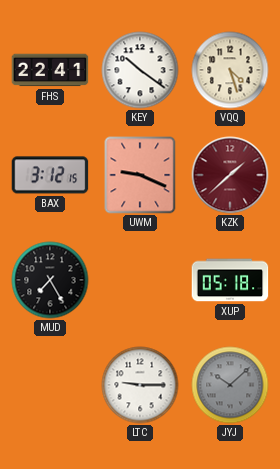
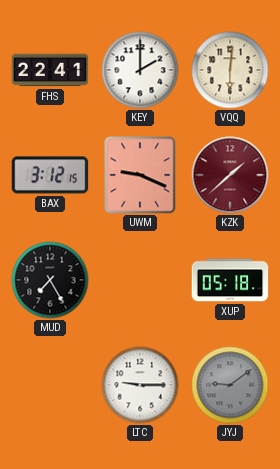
KEY: 10:21 -> 2:00
VQQ: 4:27 -> 6:01
JYJ: 10:08 -> 9:09
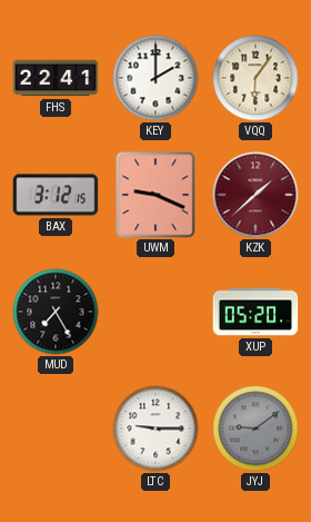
VQQ: 6:01 -> 6:06
XUP: 05:18 -> 05:20
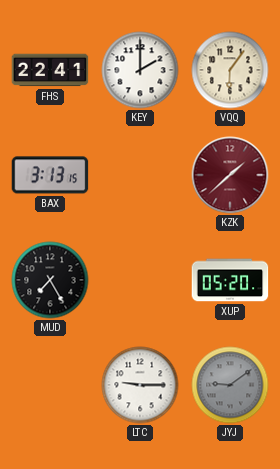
BAX: 3:12 -> 3:13
UWM: 9:19 -> none
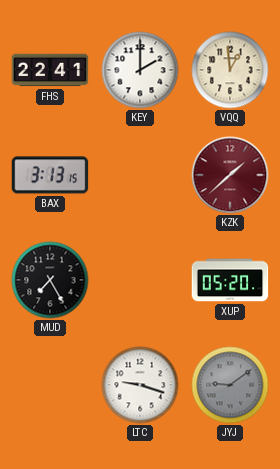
VQQ: 6:06 -> 12:59
LTC: 9:15 -> 9:18
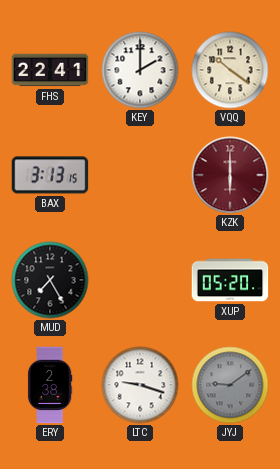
VQQ: 12:59 -> 10:21
KZK: 1:38 -> 6:00
ERY: none -> 2:38
